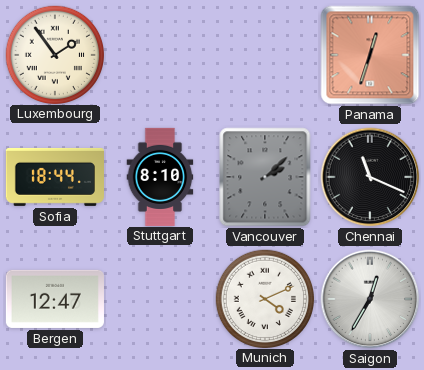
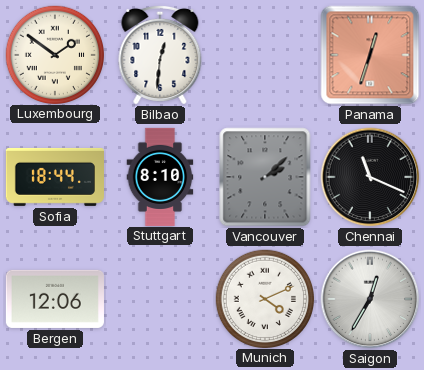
Luxembourg: 1:54 -> 1:51
Bilbao: none -> 12:31
Bergen: 12:47 -> 12:06
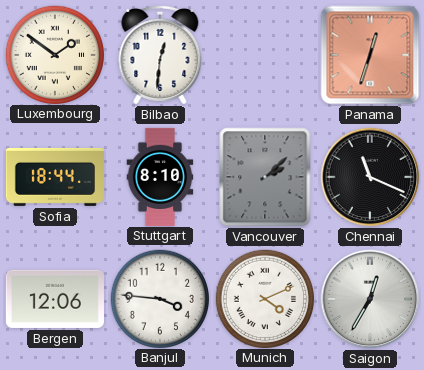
Banjul: none -> 3:46
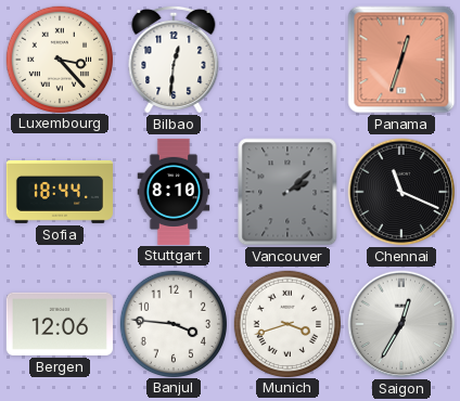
Luxembourg: 1:51 -> 3:23
Munich: 4:11 -> 3:42
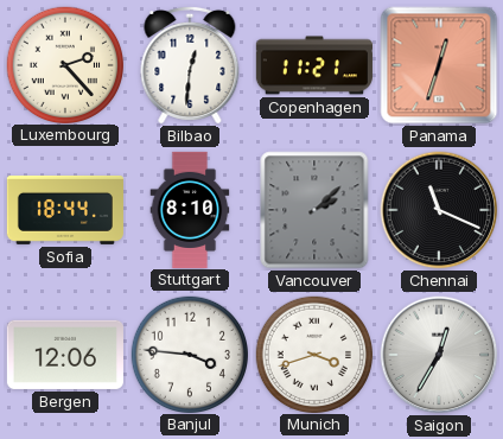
Luxembourg: 3:23 -> 2:23
Copenhagen: none -> 11:21
